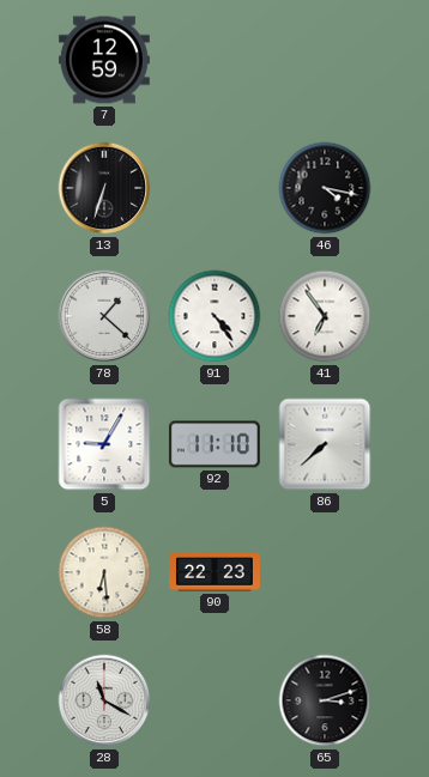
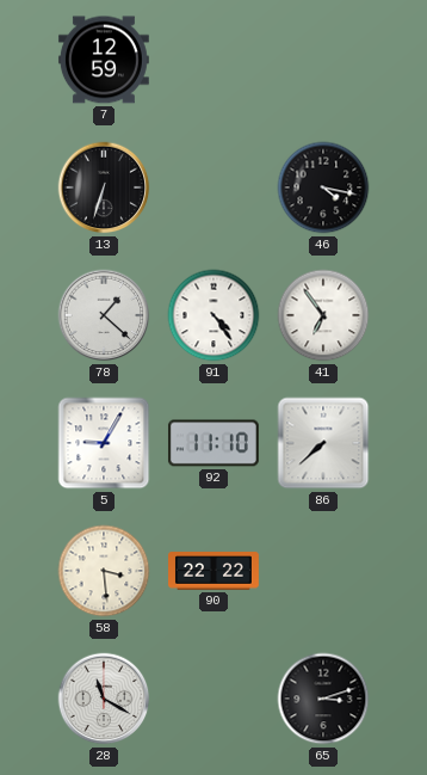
58: 6:29 -> 3:29
90: 22:23 -> 22:22
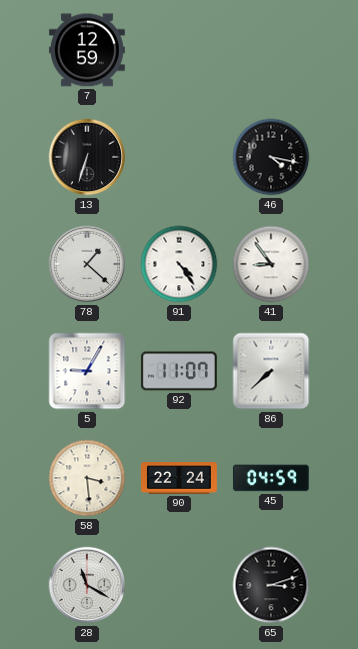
41: 6:54 -> 8:54
92: 11:10 -> 11:07
90: 22:22 -> 22:24
45: none -> 04:59
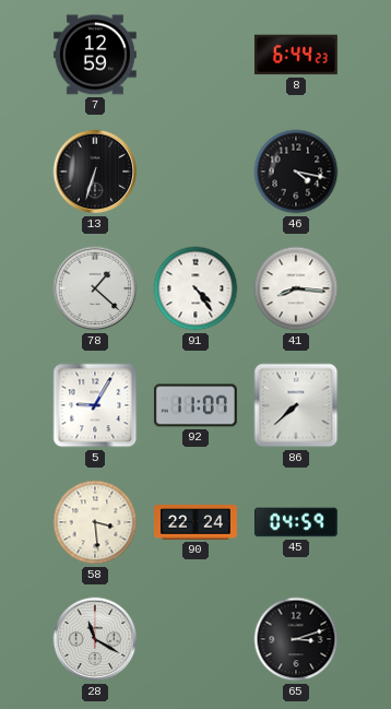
8: none -> 6:44
41: 8:54 -> 8:16
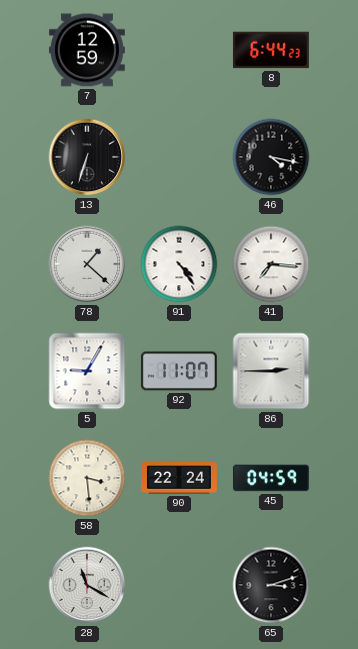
41: 8:16 -> 7:16
86: 7:38 -> 2:45
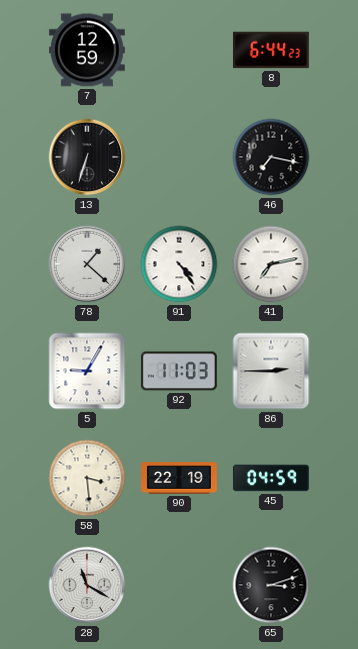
46: 4:17 -> 7:17
41: 7:16 -> 7:13
92: 11:07 -> 11:03
90: 22:24 -> 22:19
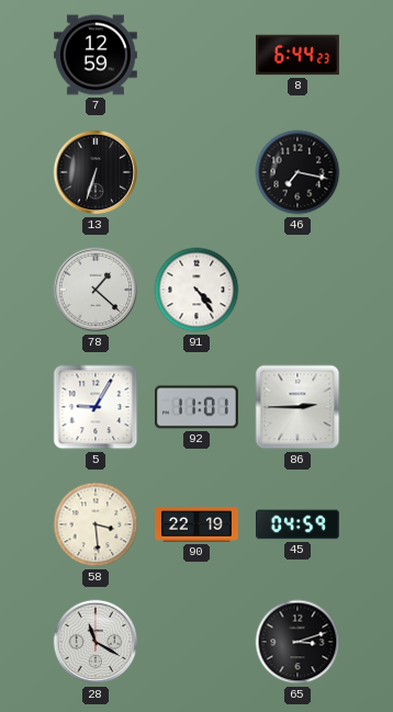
41: 7:13 -> none
92: 11:03 -> 11:01
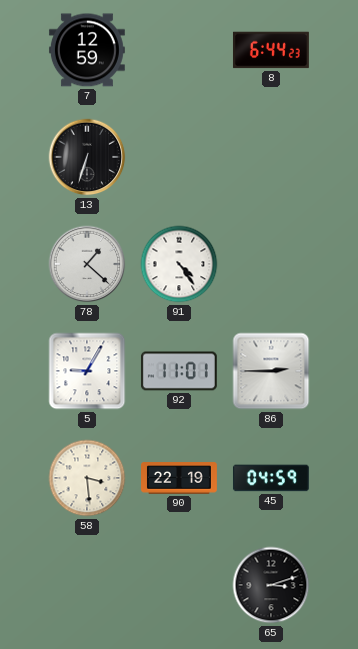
46: 7:17 -> none
28: 11:20 -> none
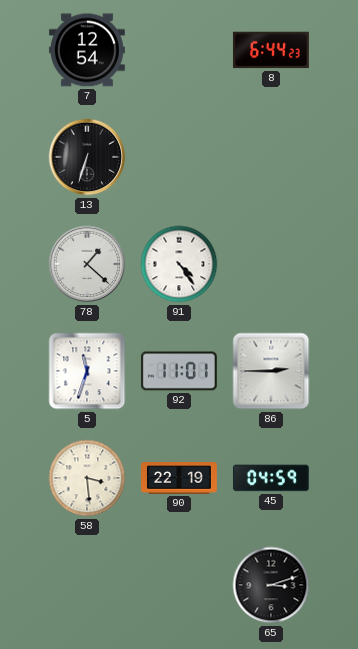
7: 12:59 -> 12:54
5: 9:05 -> 11:33
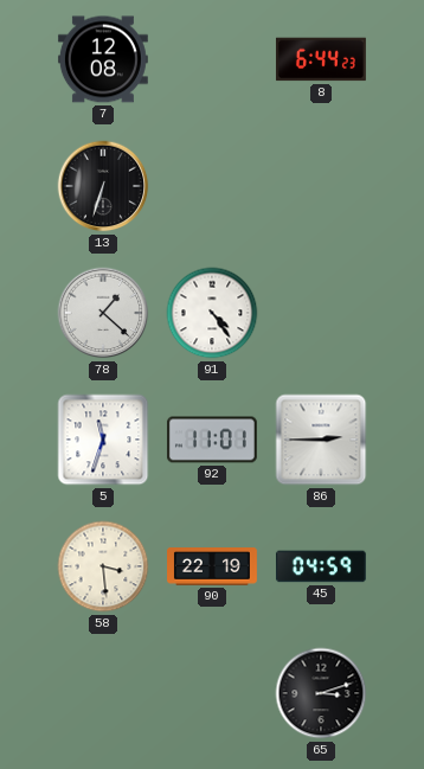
7: 12:54 -> 12:08
